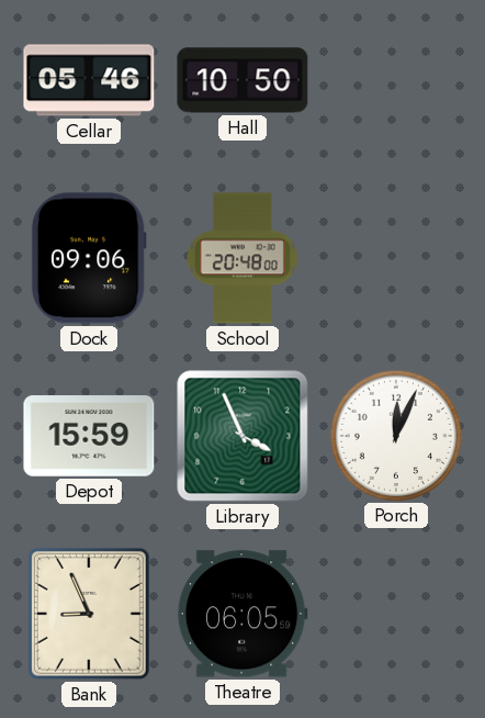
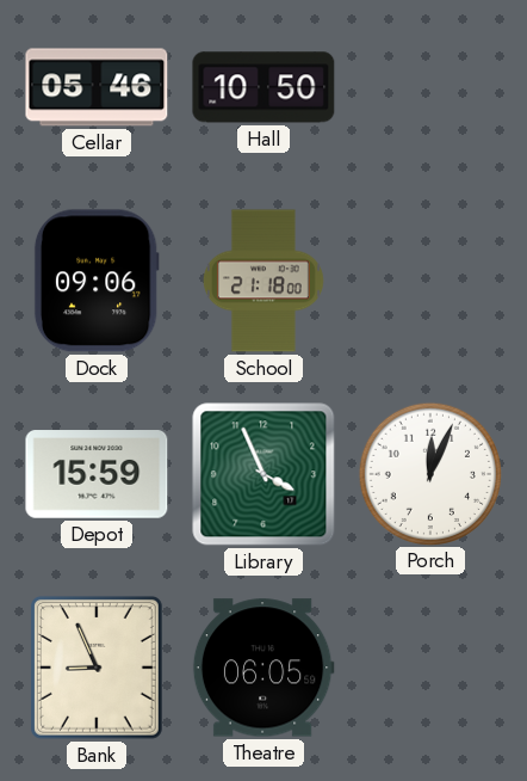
School: 20:48 -> 21:18
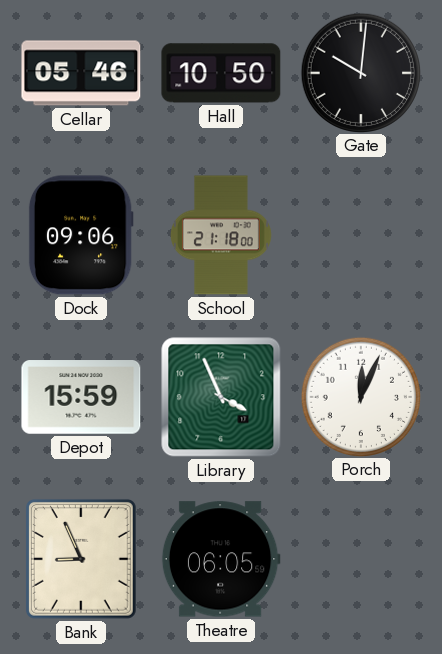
Gate: none -> 10:01
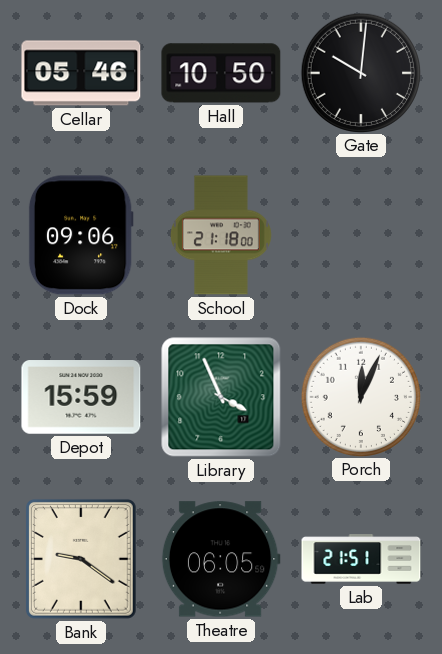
Bank: 8:56 -> 9:21
Lab: none -> 21:51
